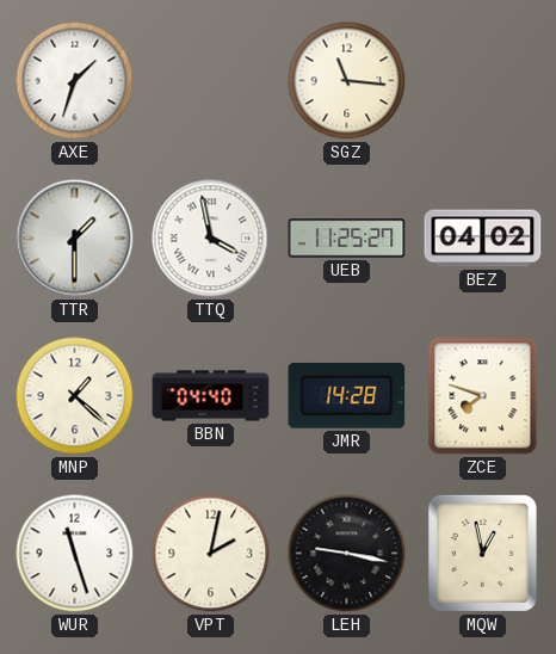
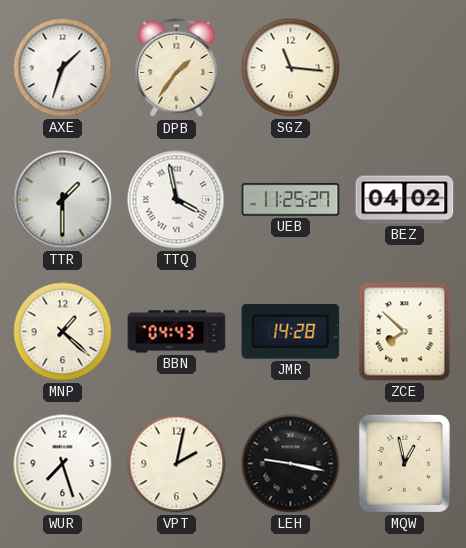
DPB: none -> 1:36
BBN: 04:40 -> 04:43
ZCE: 7:48 -> 7:52
WUR: 11:27 -> 7:27
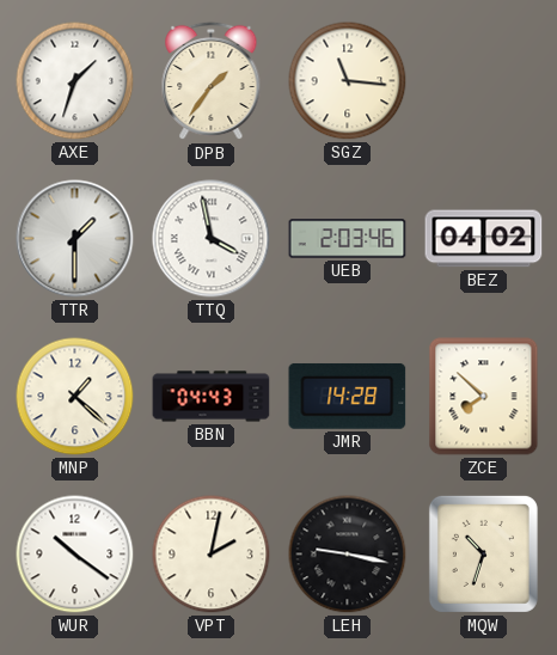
UEB: 11:25 -> 2:03
WUR: 7:27 -> 10:21
MQW: 12:58 -> 10:33
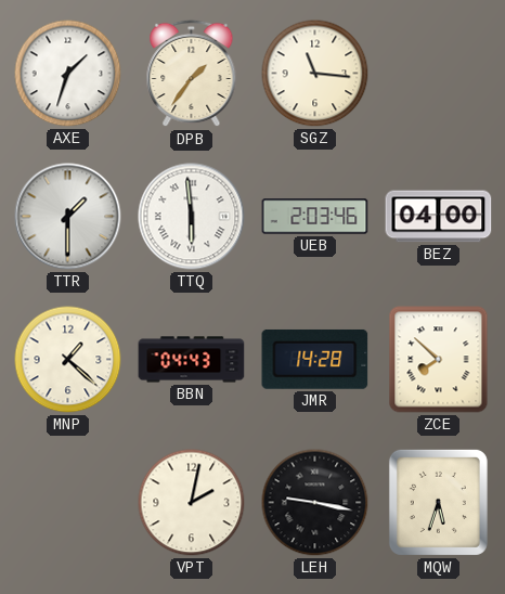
TTQ: 3:58 -> 5:59
BEZ: 04:02 -> 04:00
WUR: 10:21 -> none
MQW: 10:33 -> 5:33
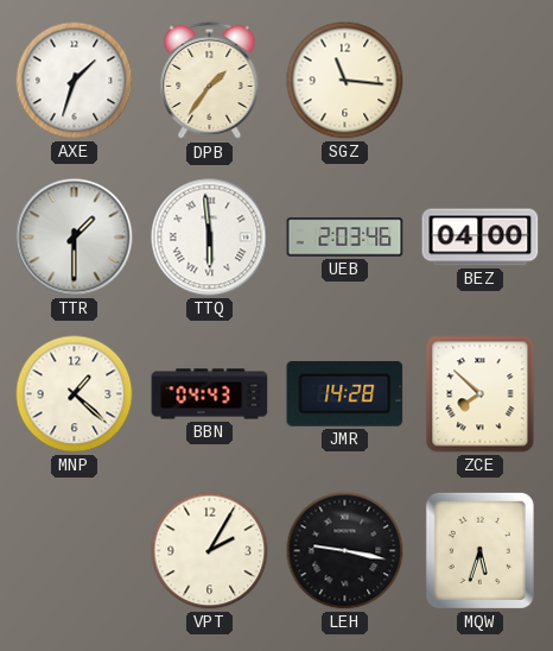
VPT: 2:02 -> 2:05
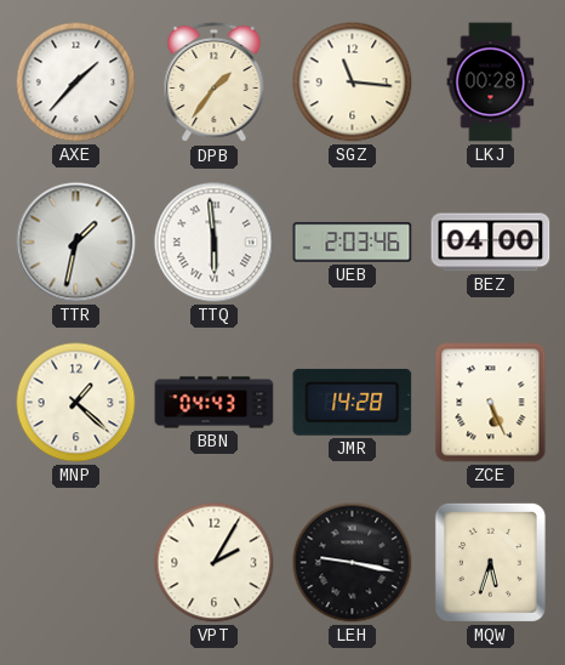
AXE: 1:33 -> 1:37
LKJ: none -> 00:28
TTR: 1:30 -> 1:32
ZCE: 7:52 -> 5:26
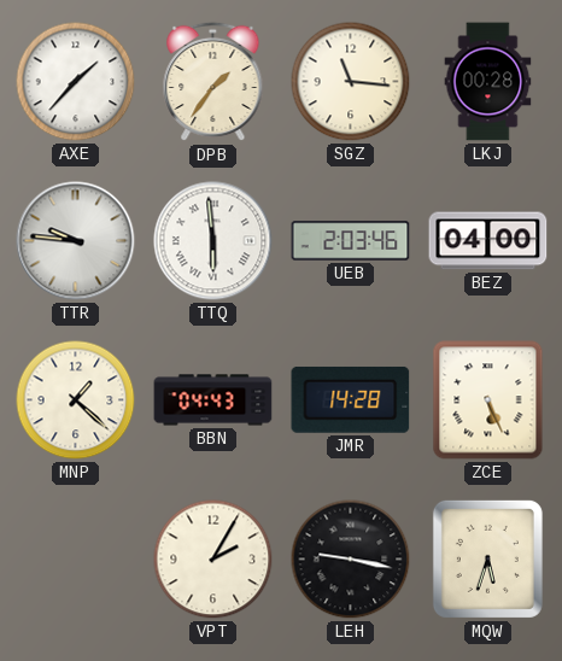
TTR: 1:32 -> 9:46
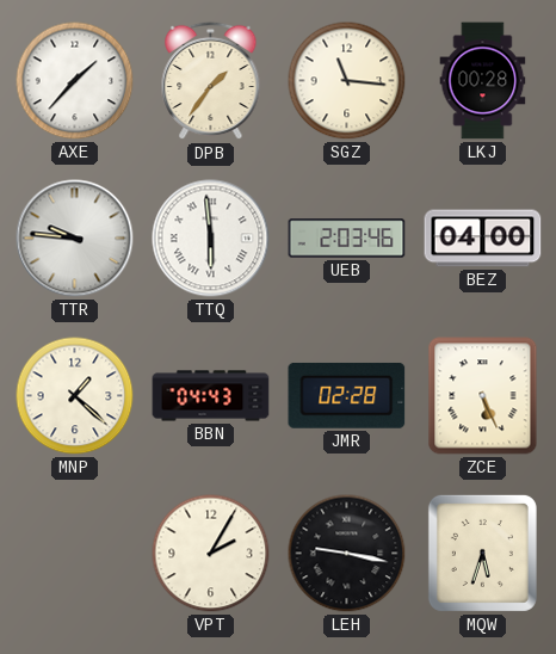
JMR: 14:28 -> 02:28
